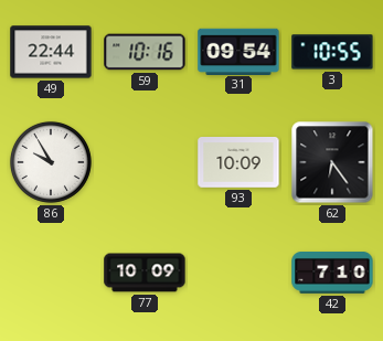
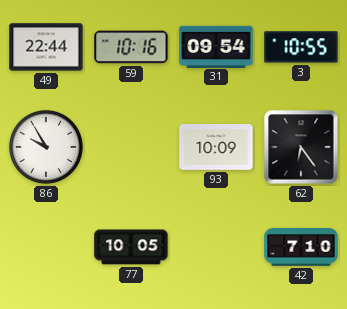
77: 10:09 -> 10:05
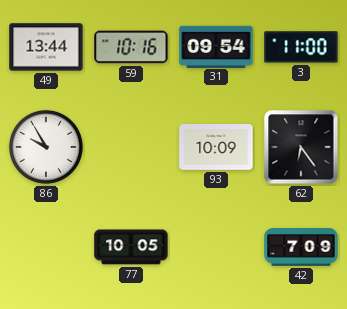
49: 22:44 -> 13:44
3: 10:55 -> 11:00
42: 7:10 -> 7:09
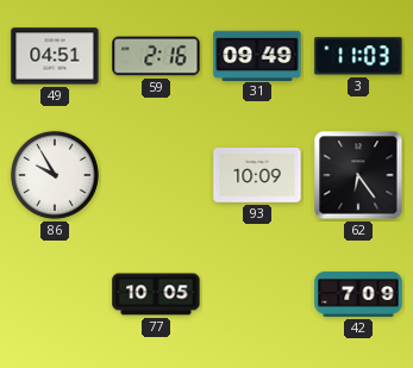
49: 13:44 -> 04:51
59: 10:16 -> 2:16
31: 09:54 -> 09:49
3: 11:00 -> 11:03
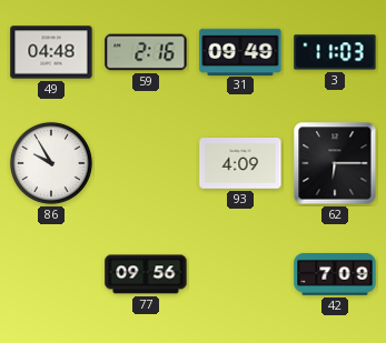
49: 04:51 -> 04:48
93: 10:09 -> 4:09
62: 6:24 -> 6:15
77: 10:05 -> 09:56
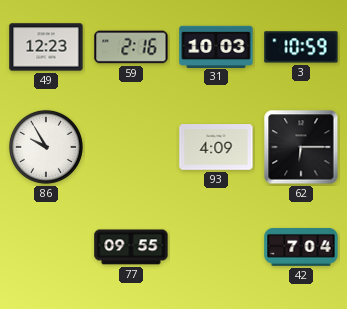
49: 04:48 -> 12:23
31: 09:49 -> 10:03
3: 11:03 -> 10:59
77: 09:56 -> 09:55
42: 7:09 -> 7:04
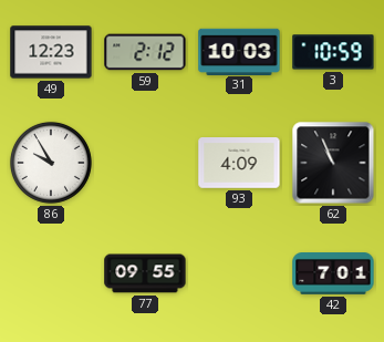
59: 2:16 -> 2:12
62: 6:15 -> 10:56
42: 7:04 -> 7:01
